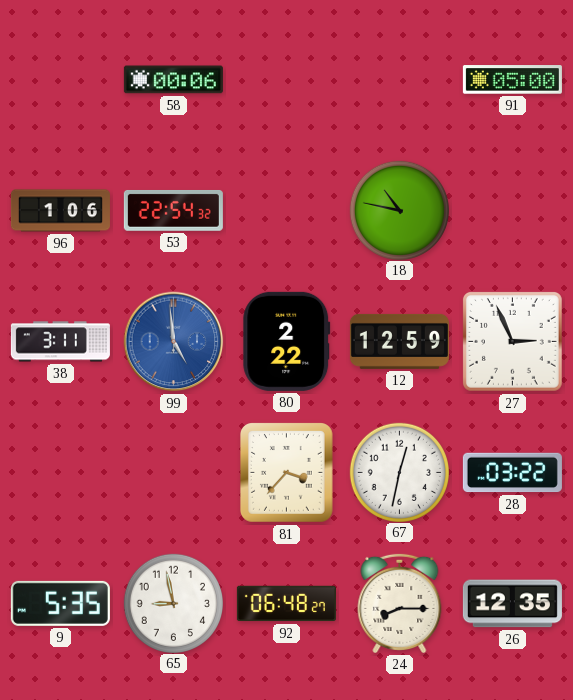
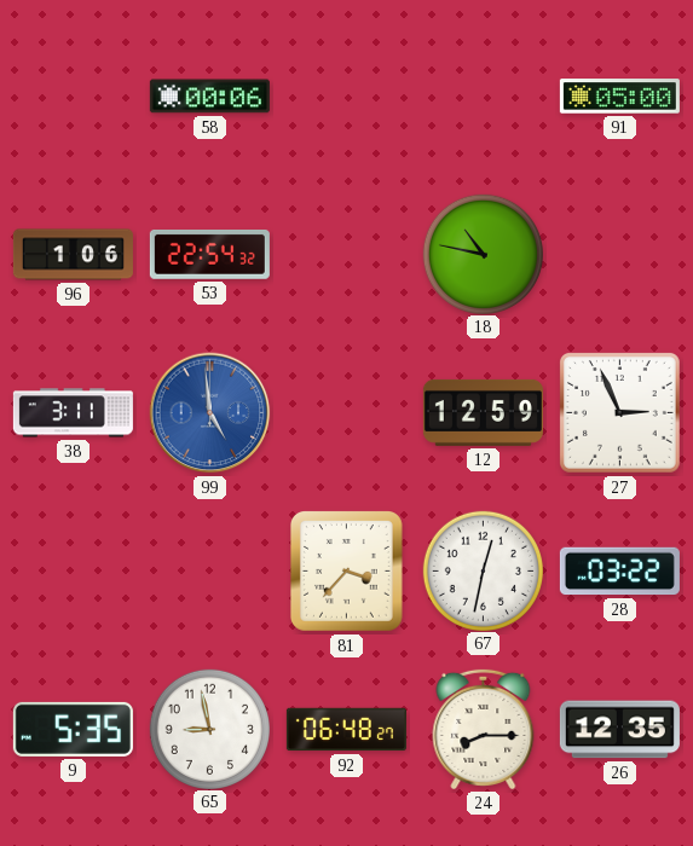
80: 2:22 -> none
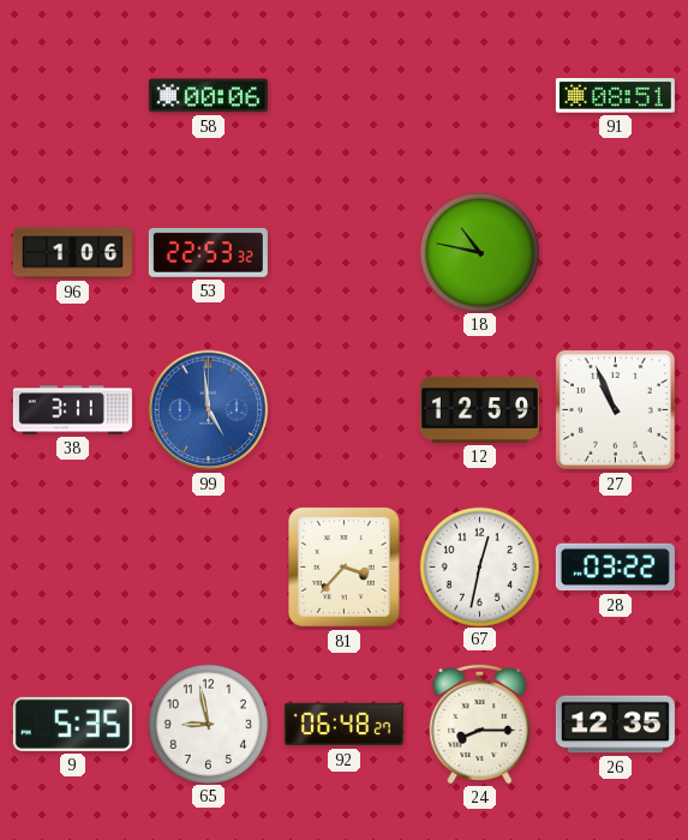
91: 05:00 -> 08:51
53: 22:54 -> 22:53
27: 2:56 -> 10:56
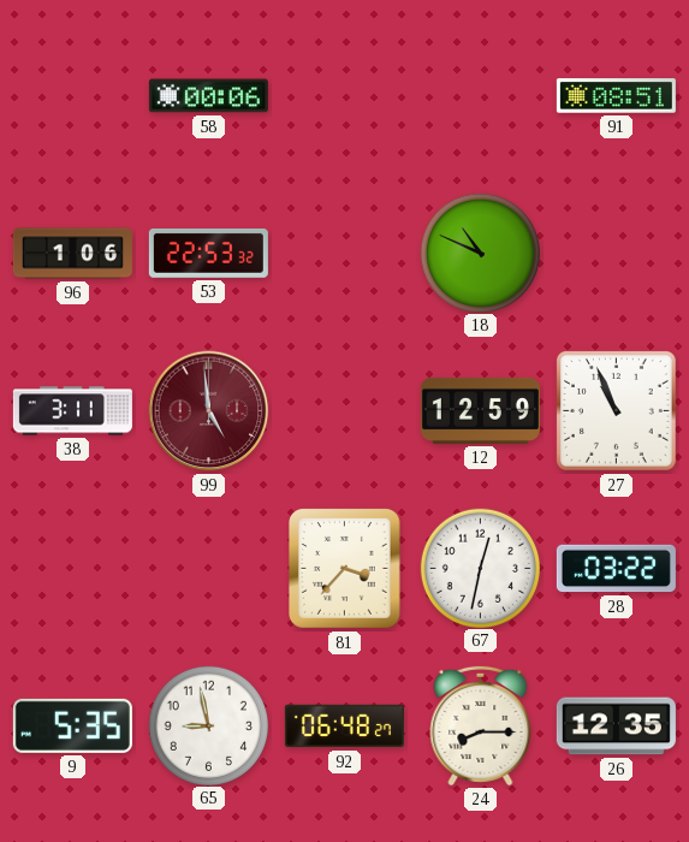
18: 10:47 -> 10:49
99 dial: blue -> burgundy
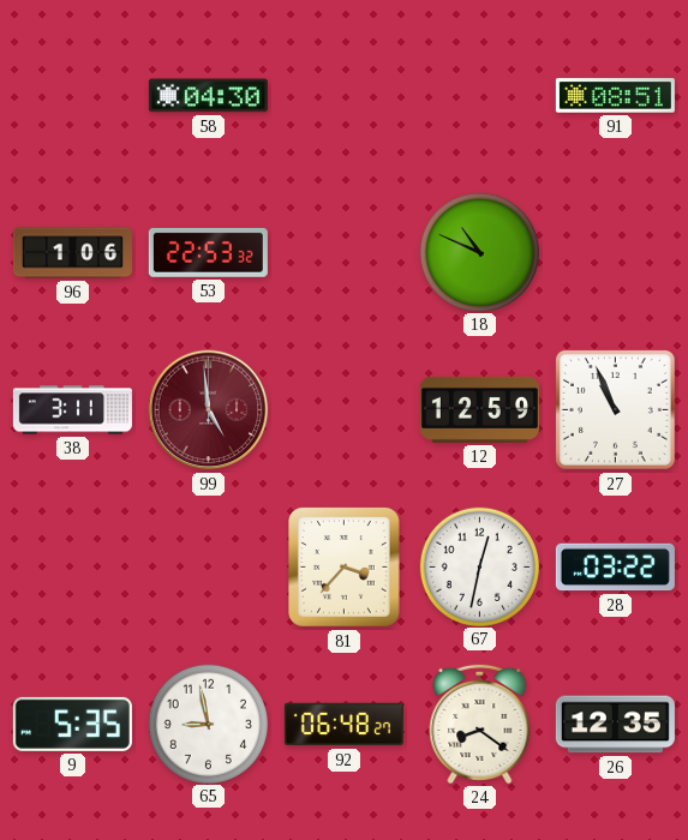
58: 00:06 -> 04:30
24: 8:15 -> 8:21
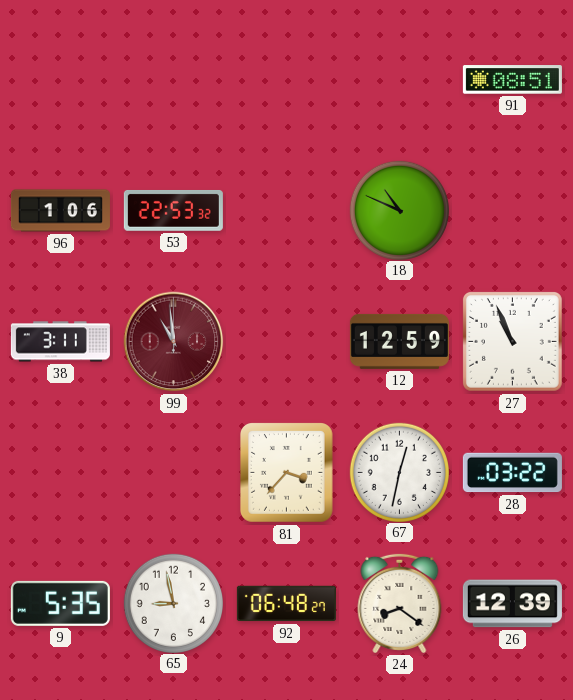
58: 04:30 -> none
99: 4:59 -> 10:59
26: 12:35 -> 12:39
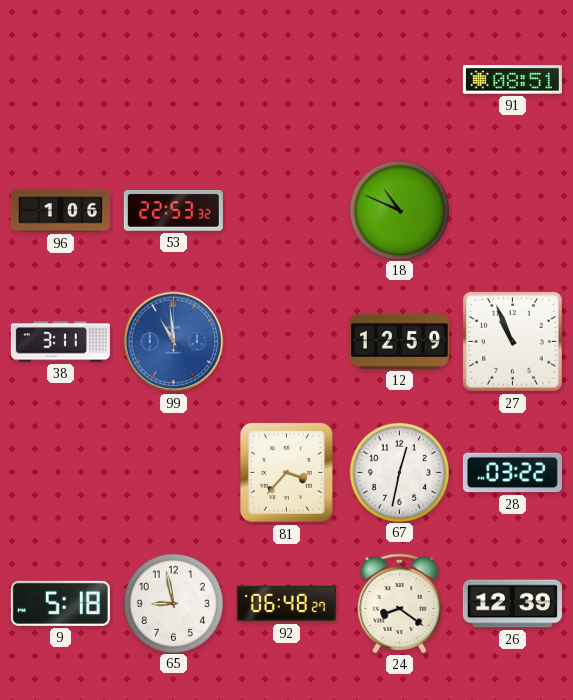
99 dial: burgundy -> blue
9: 5:35 -> 5:18
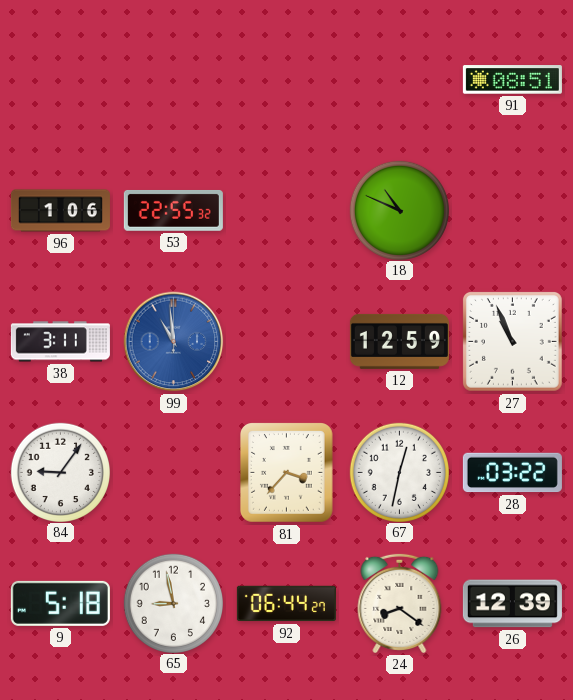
53: 22:53 -> 22:55
84: none -> 9:06
92: 06:48 -> 06:44
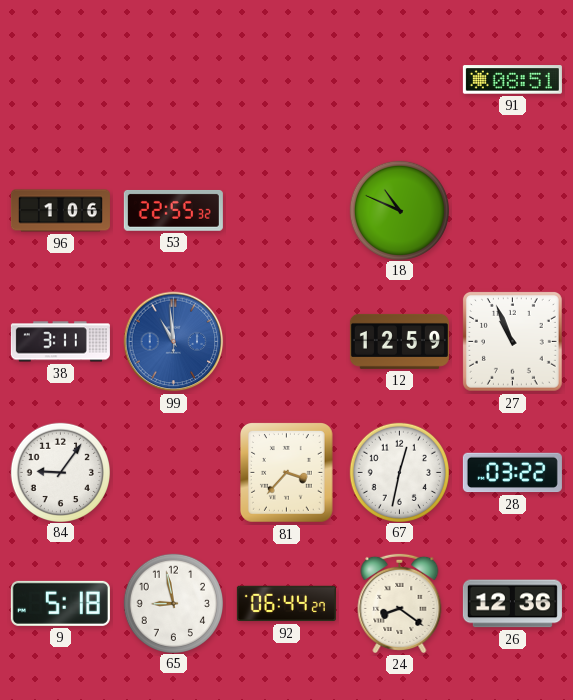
26: 12:39 -> 12:36
